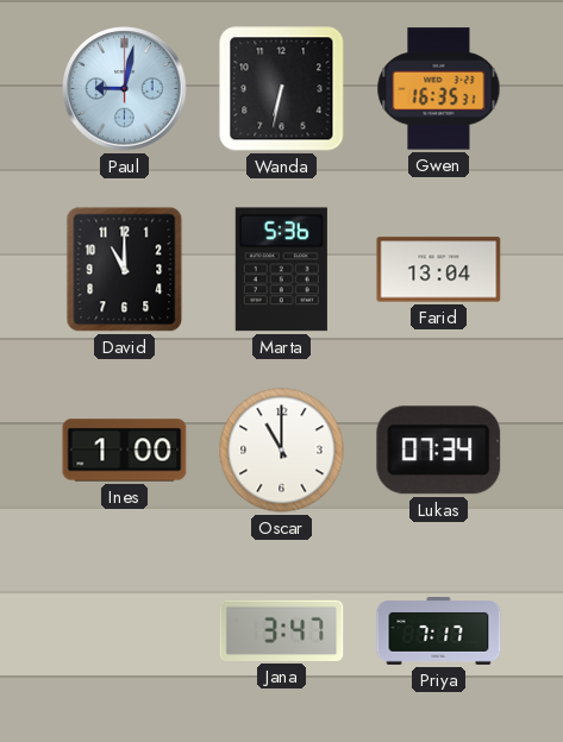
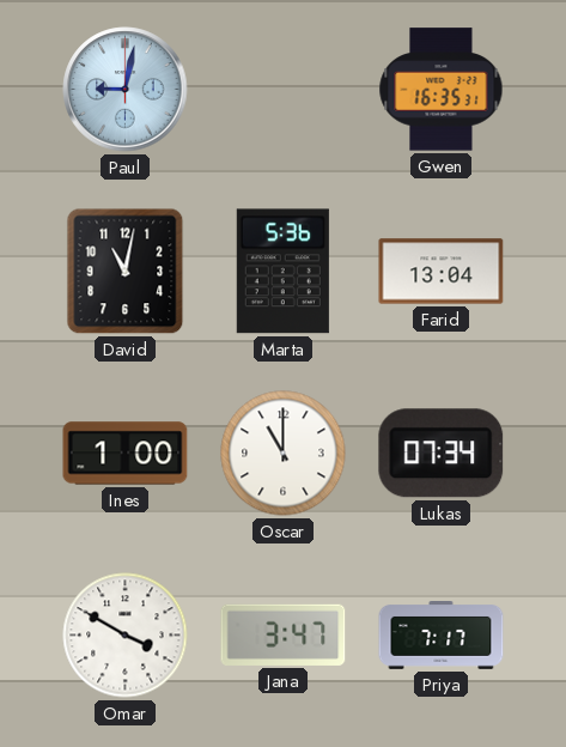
Wanda: 6:32 -> none
David: 11:00 -> 11:02
Omar: none -> 3:50
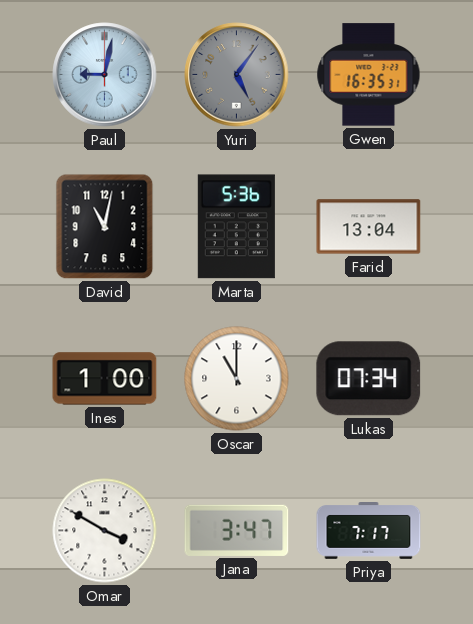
Yuri: none -> 5:06
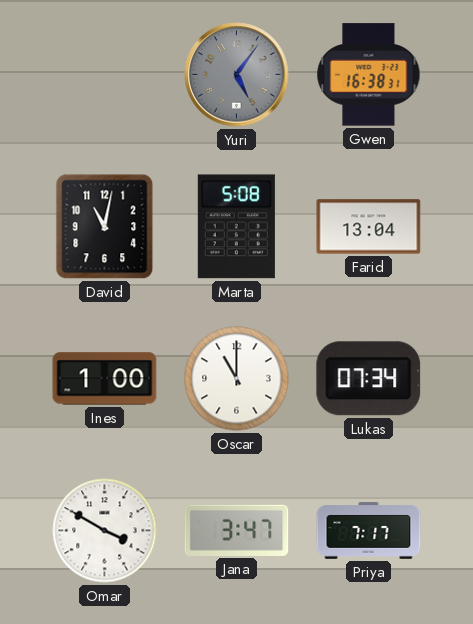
Paul: 9:02 -> none
Gwen: 16:35 -> 16:38
Marta: 5:36 -> 5:08
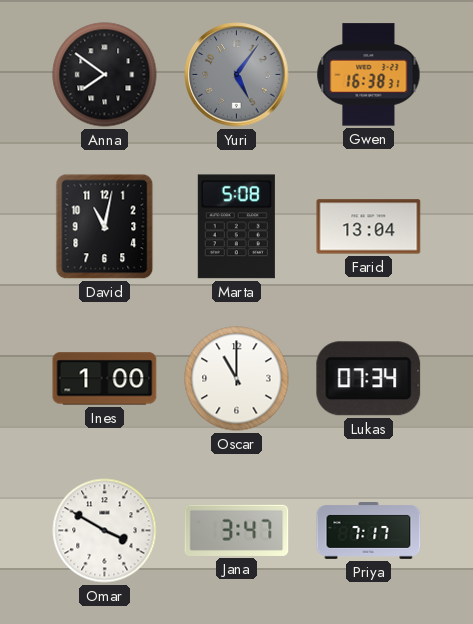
Anna: none -> 7:51
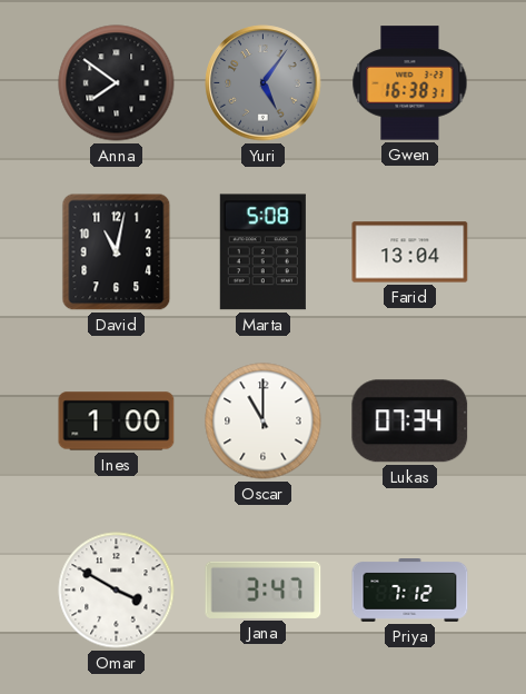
Priya: 7:17 -> 7:12
